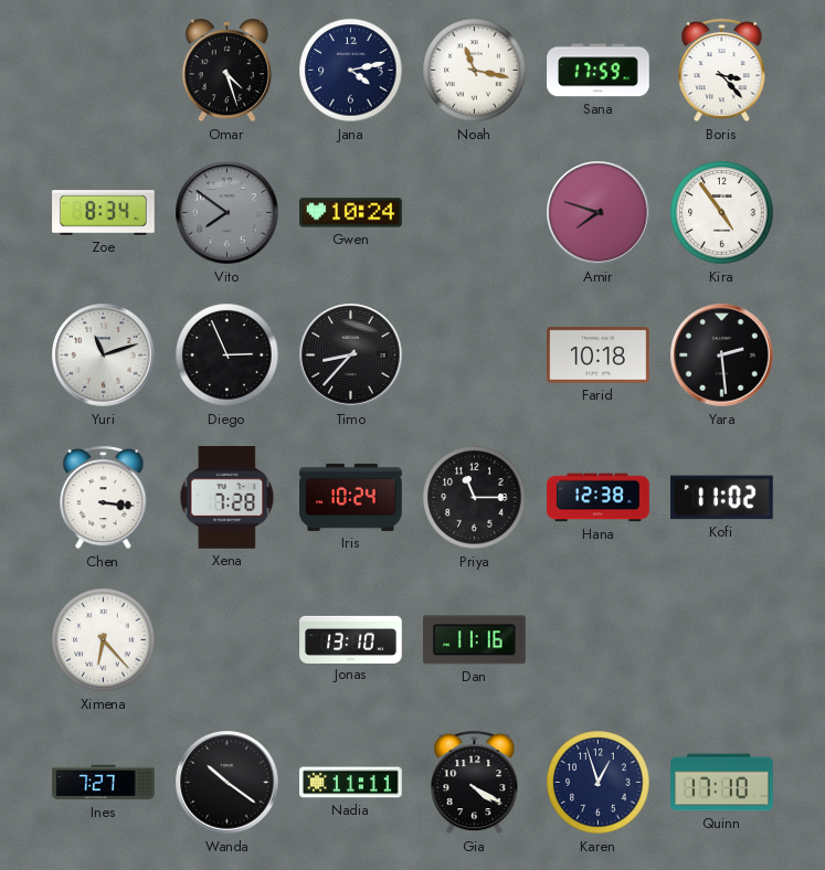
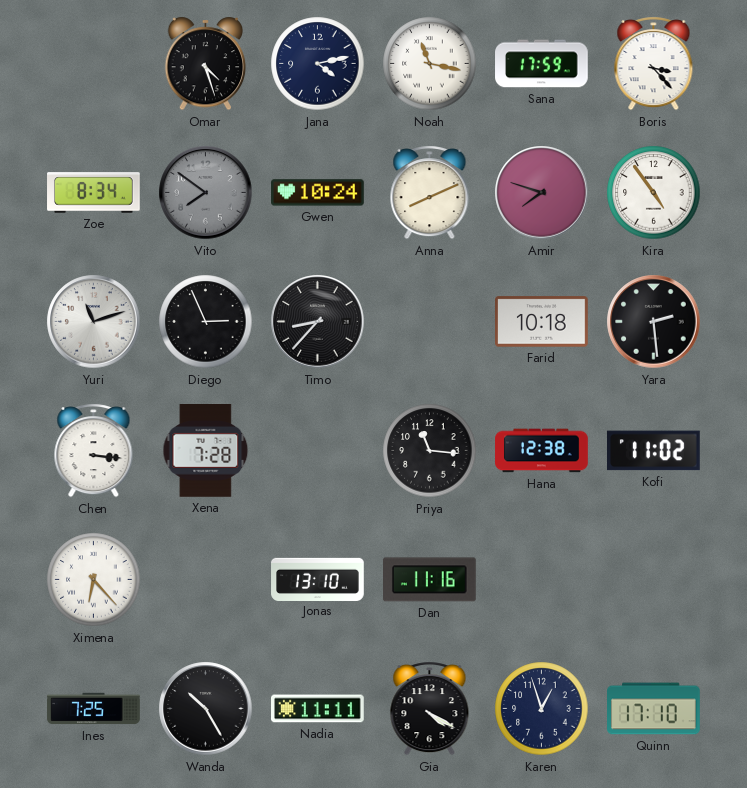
Anna: none -> 8:11
Iris: 10:24 -> none
Priya: 11:15 -> 11:16
Ines: 7:27 -> 7:25
Wanda: 10:21 -> 10:25
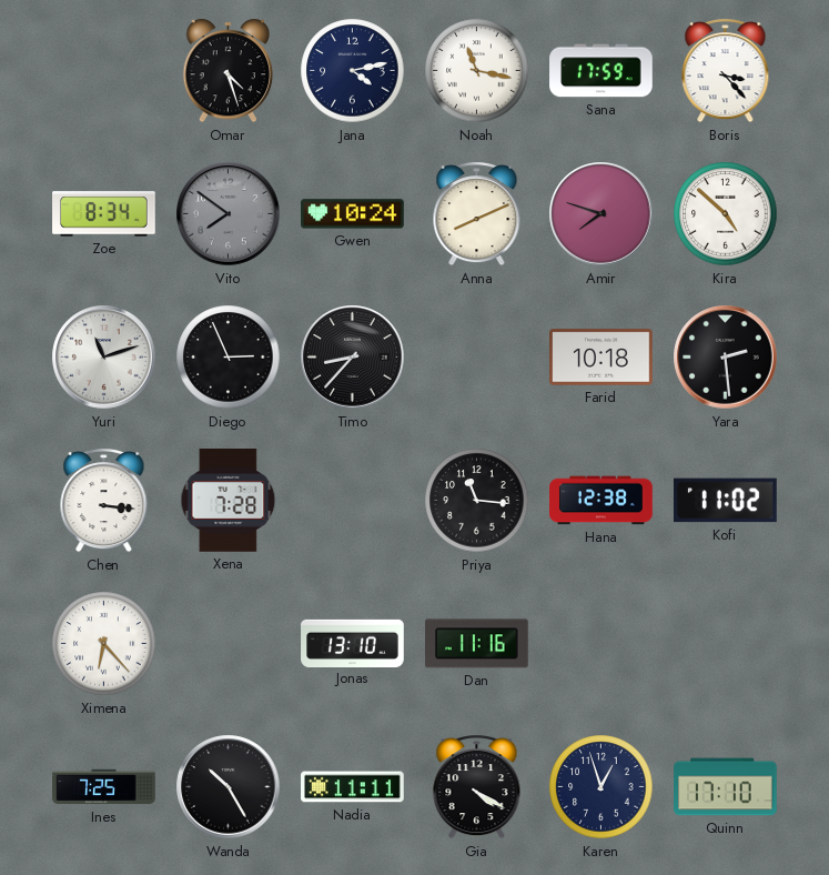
Kira: 4:54 -> 4:52
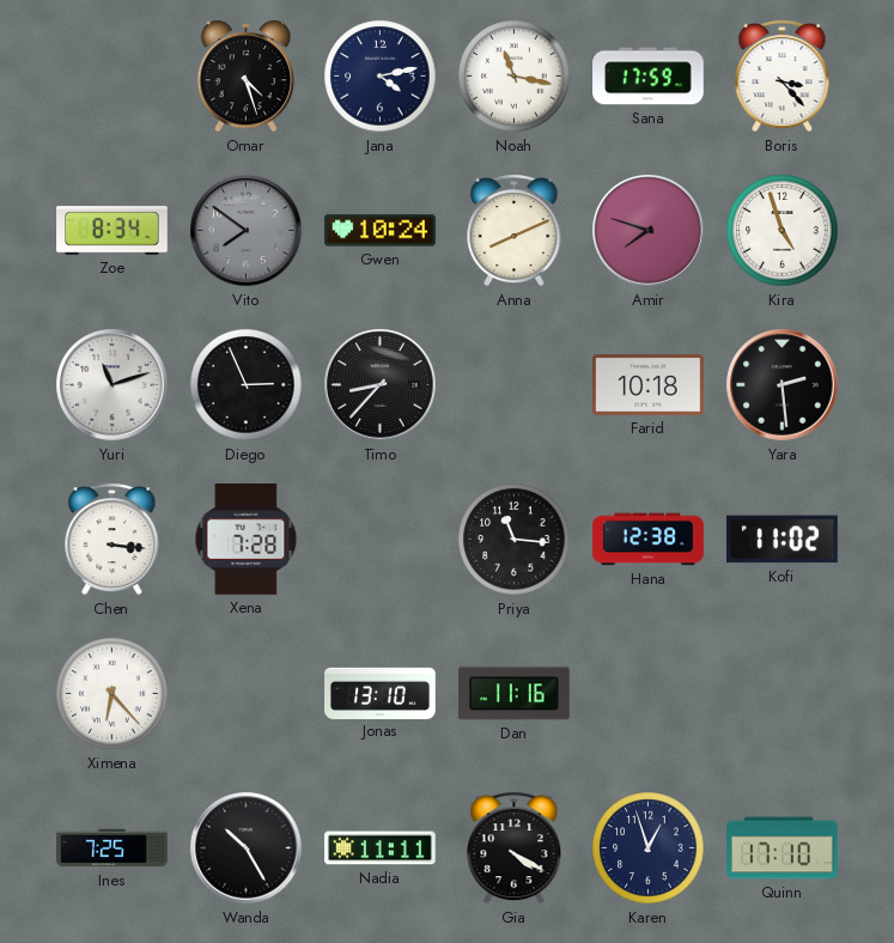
Kira: 4:52 -> 4:57
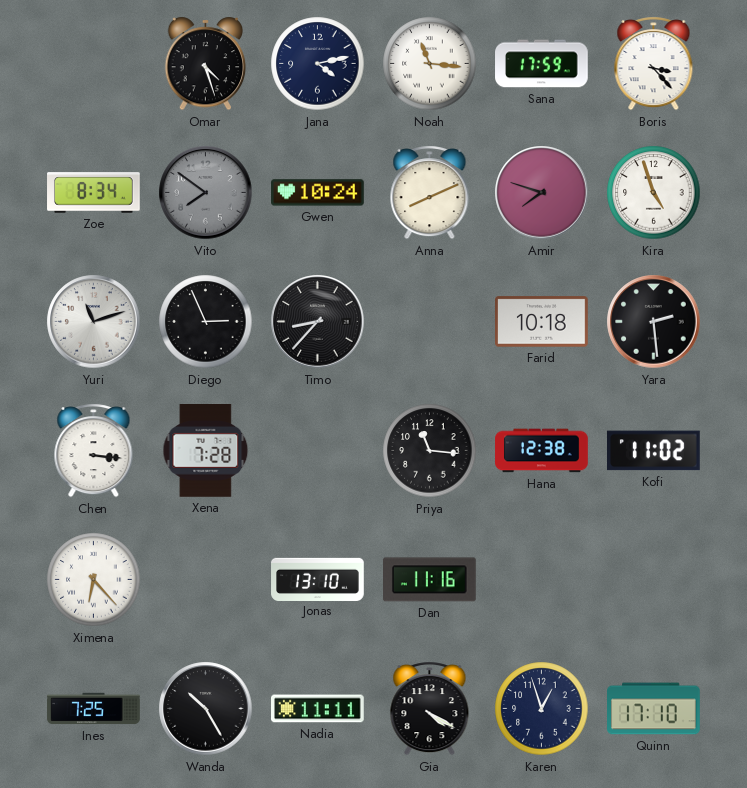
Noah: 11:17 -> 11:16
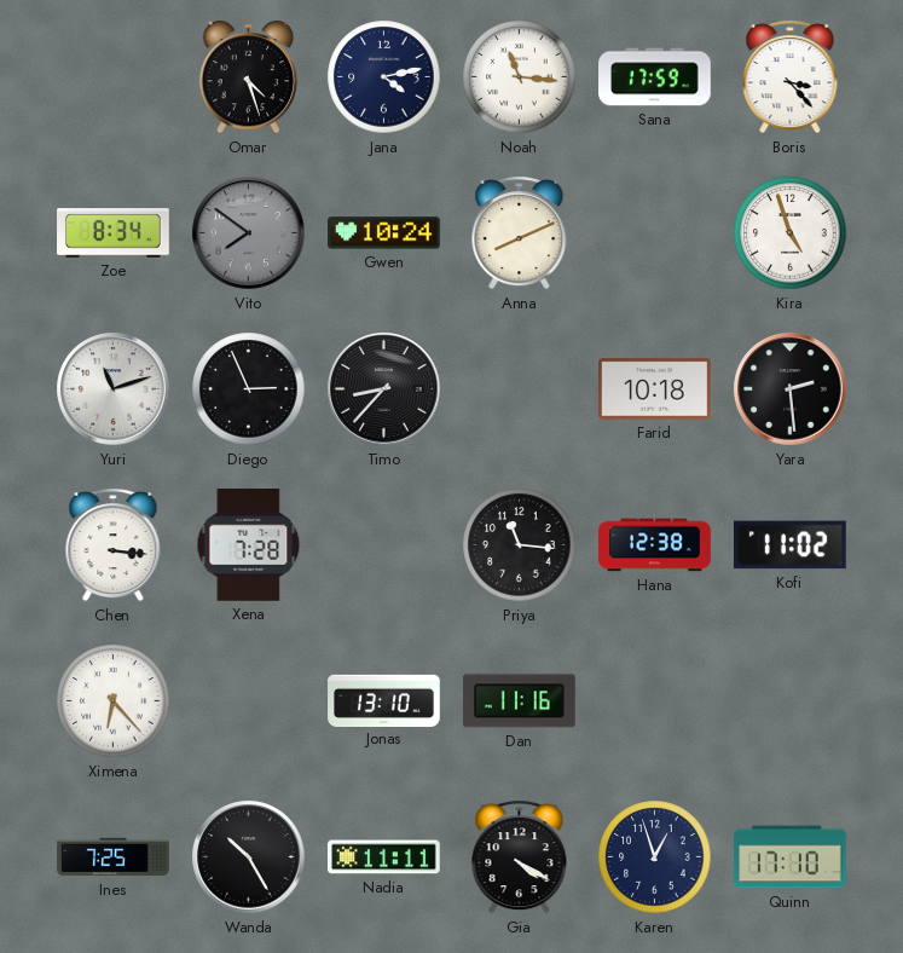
Amir: 7:48 -> none
